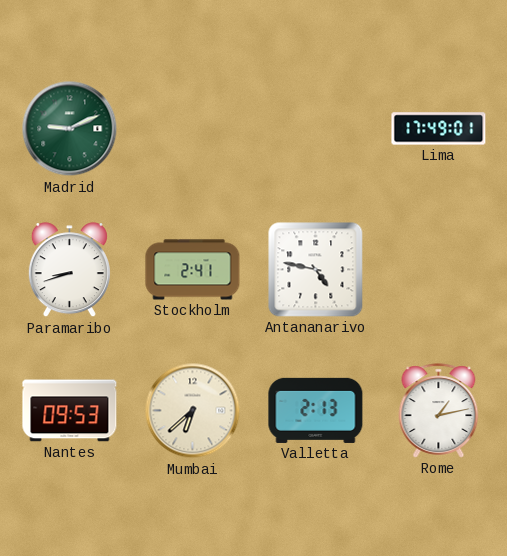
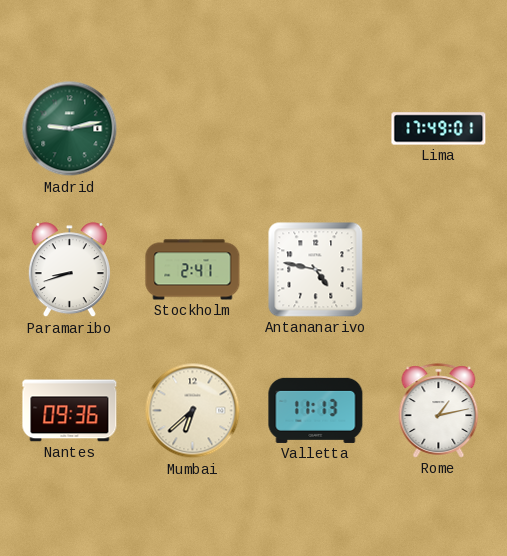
Madrid: 9:11 -> 9:13
Nantes: 09:53 -> 09:36
Valletta: 2:13 -> 11:13
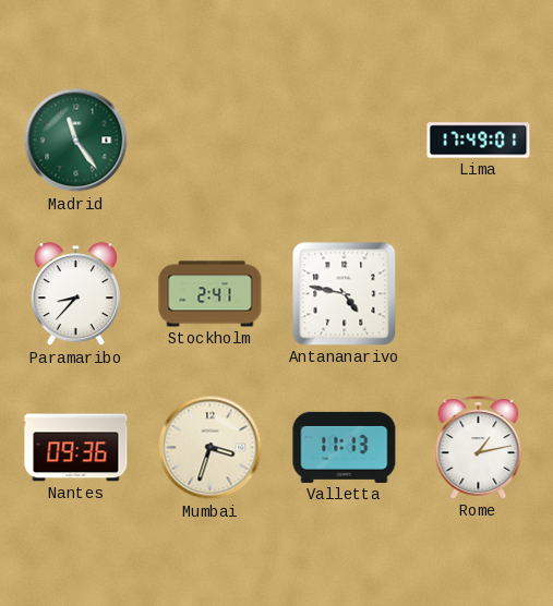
Madrid: 9:13 -> 11:24
Paramaribo: 8:42 -> 8:37
Mumbai: 6:38 -> 3:33
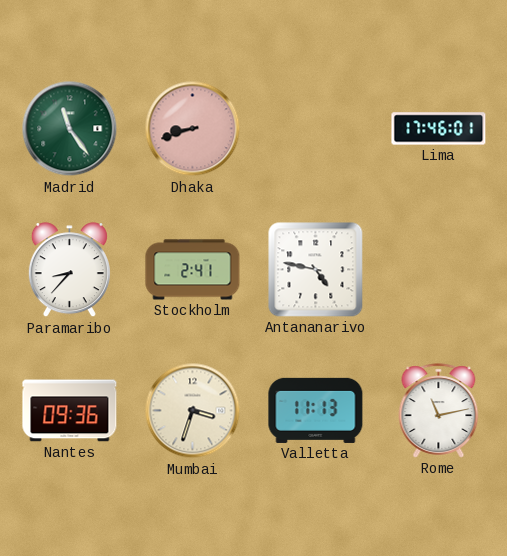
Dhaka: none -> 8:42
Lima: 17:49 -> 17:46
Rome: 1:13 -> 11:13
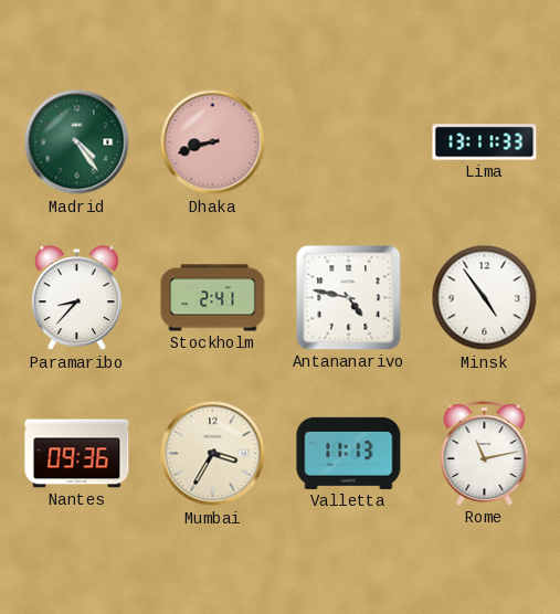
Madrid: 11:24 -> 4:24
Lima: 17:46 -> 13:11
Minsk: none -> 4:54
Mumbai: 3:33 -> 3:35
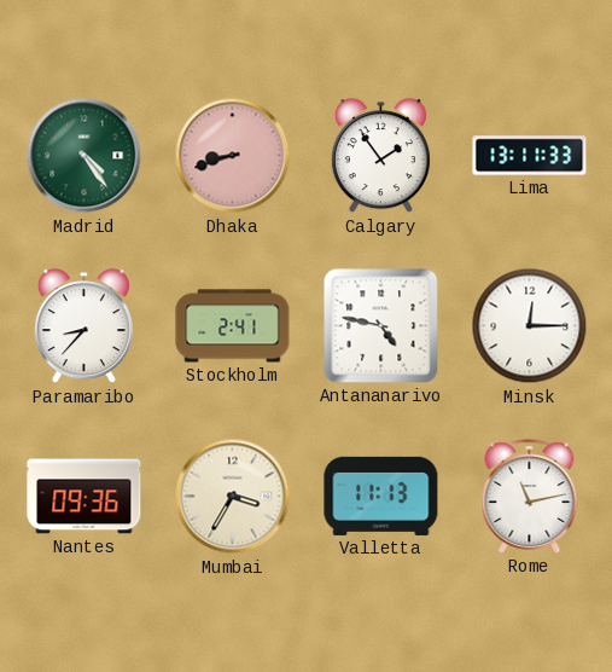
Calgary: none -> 1:54
Minsk: 4:54 -> 12:15
